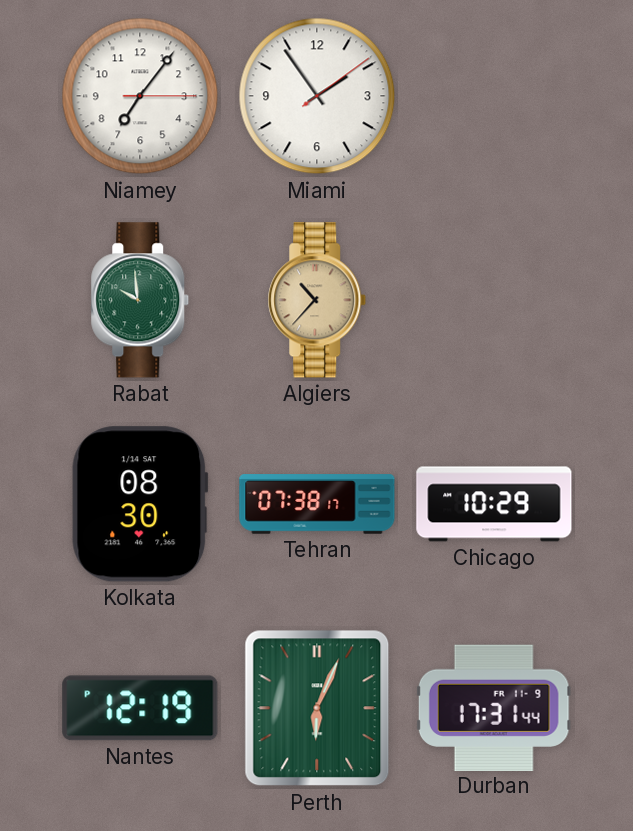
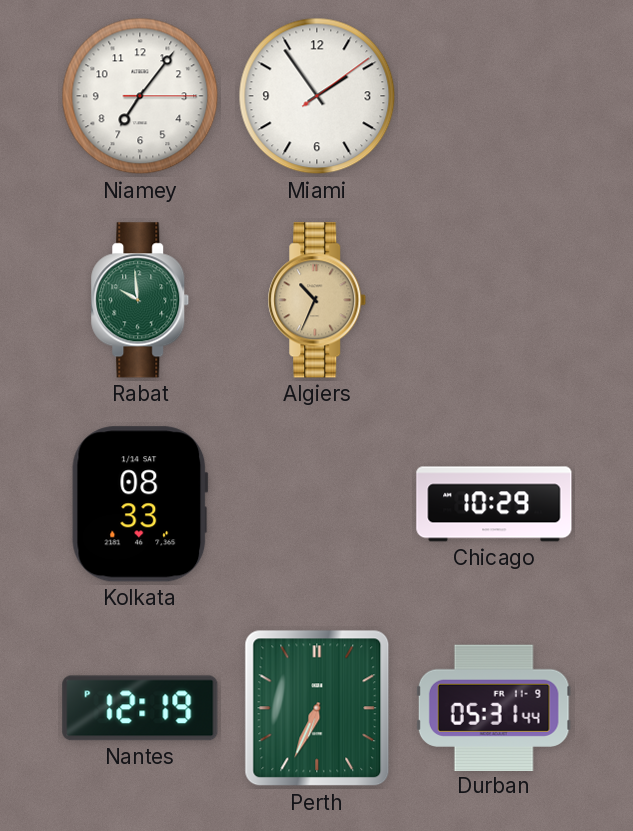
Algiers: 10:37 -> 10:34
Kolkata: 08:30 -> 08:33
Tehran: 07:38 -> none
Perth: 6:04 -> 6:34
Durban: 17:31 -> 05:31
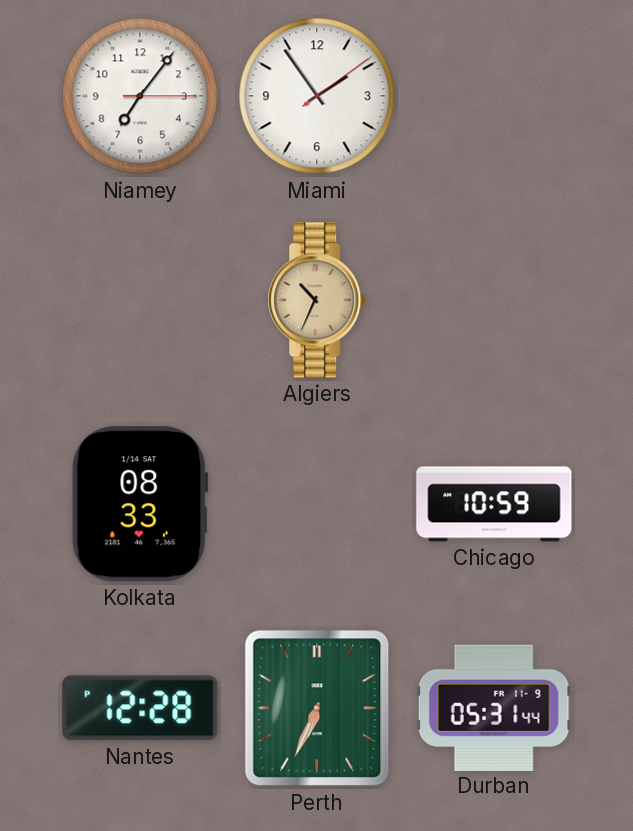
Rabat: 9:59 -> none
Chicago: 10:29 -> 10:59
Nantes: 12:19 -> 12:28
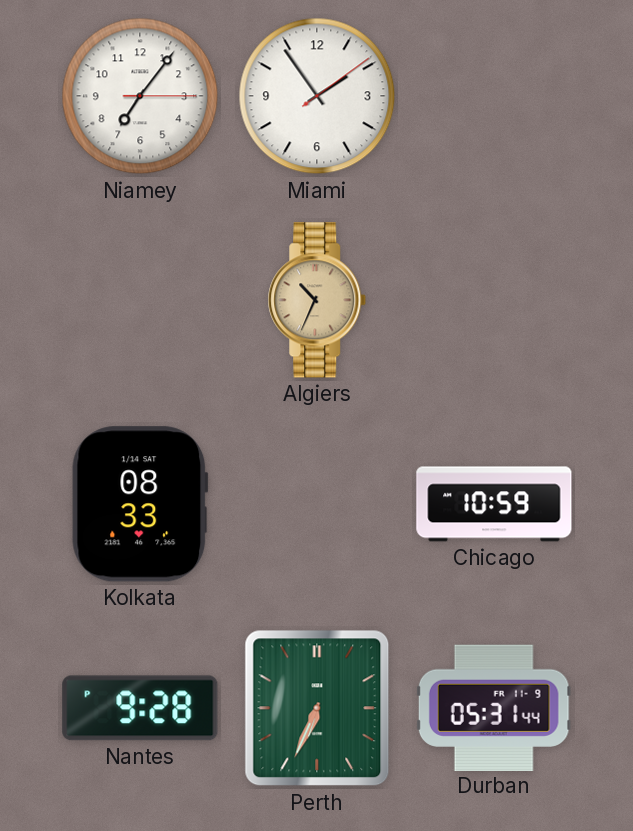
Nantes: 12:28 -> 9:28
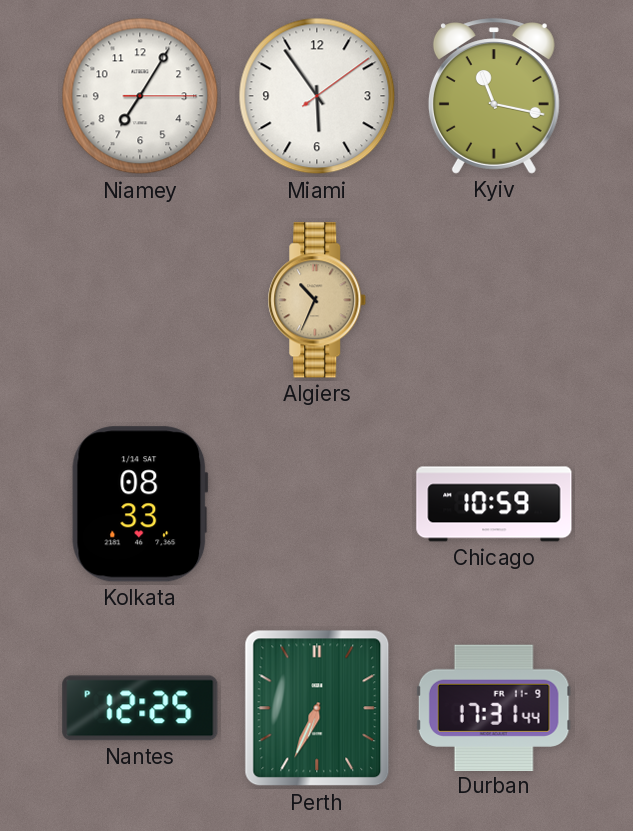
Niamey: 7:06 -> 7:05
Miami: 1:54 -> 5:54
Kyiv: none -> 11:17
Nantes: 9:28 -> 12:25
Durban: 05:31 -> 17:31
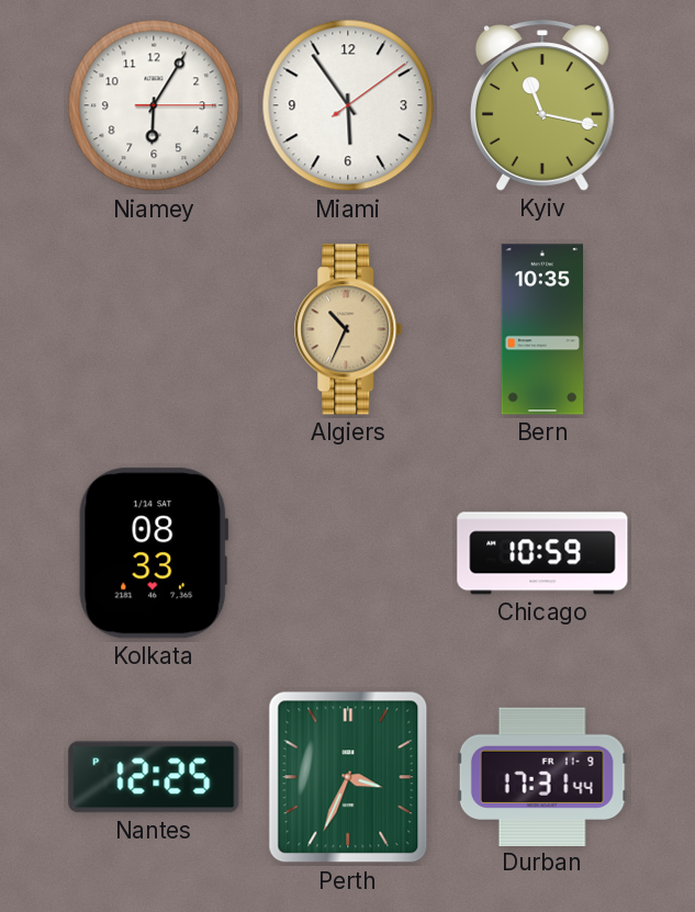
Niamey: 7:05 -> 6:05
Bern: none -> 10:35
Perth: 6:34 -> 3:34
